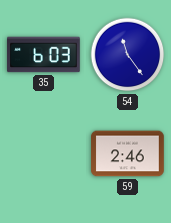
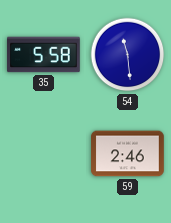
35: 6:03 -> 5:58
54: 11:24 -> 11:29
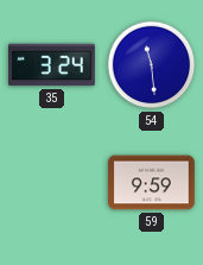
35: 5:58 -> 3:24
59: 2:46 -> 9:59
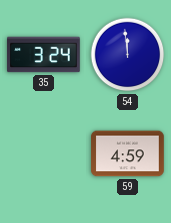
54: 11:29 -> 11:59
59: 9:59 -> 4:59
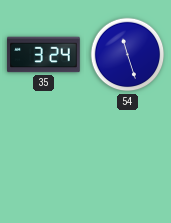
54: 11:59 -> 11:27
59: 4:59 -> none
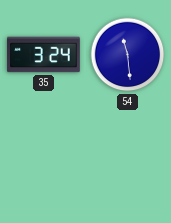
54: 11:27 -> 11:29
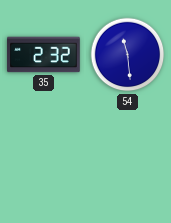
35: 3:24 -> 2:32
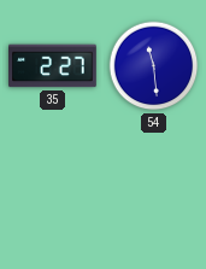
35: 2:32 -> 2:27
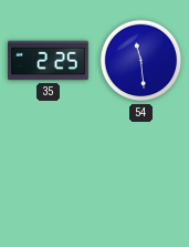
35: 2:27 -> 2:25
